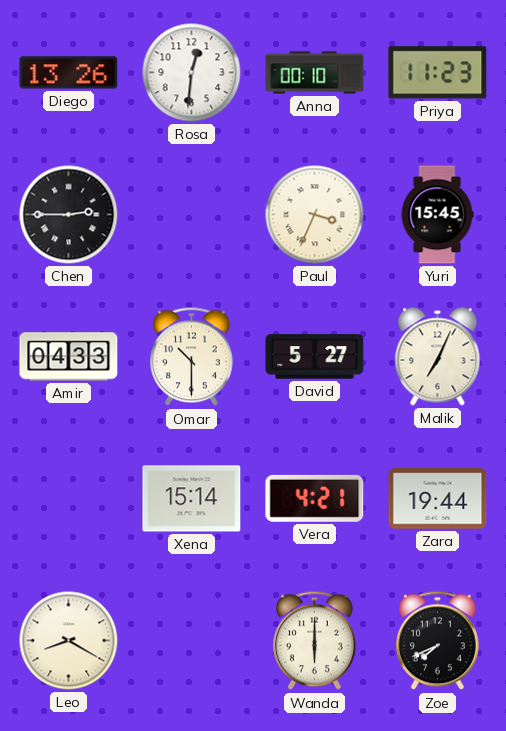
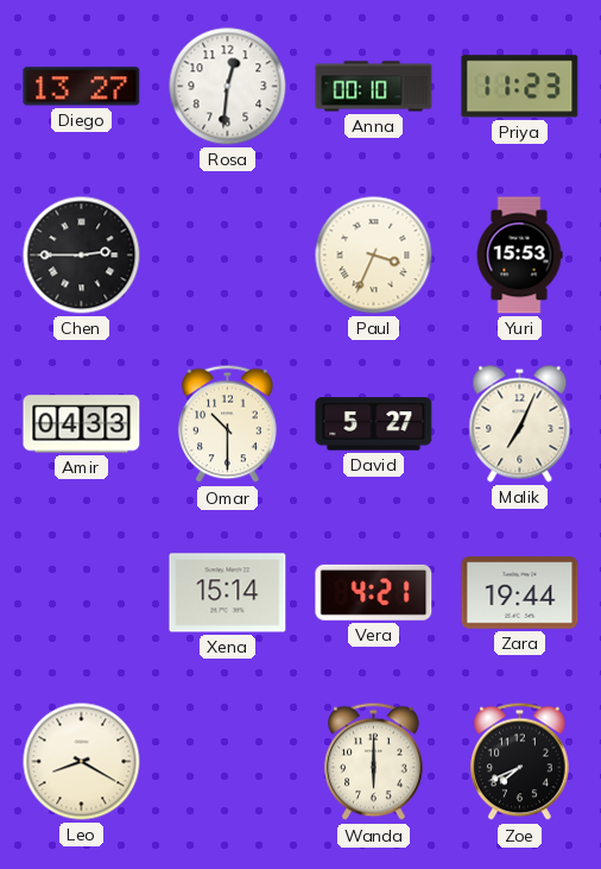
Diego: 13:26 -> 13:27
Yuri: 15:45 -> 15:53
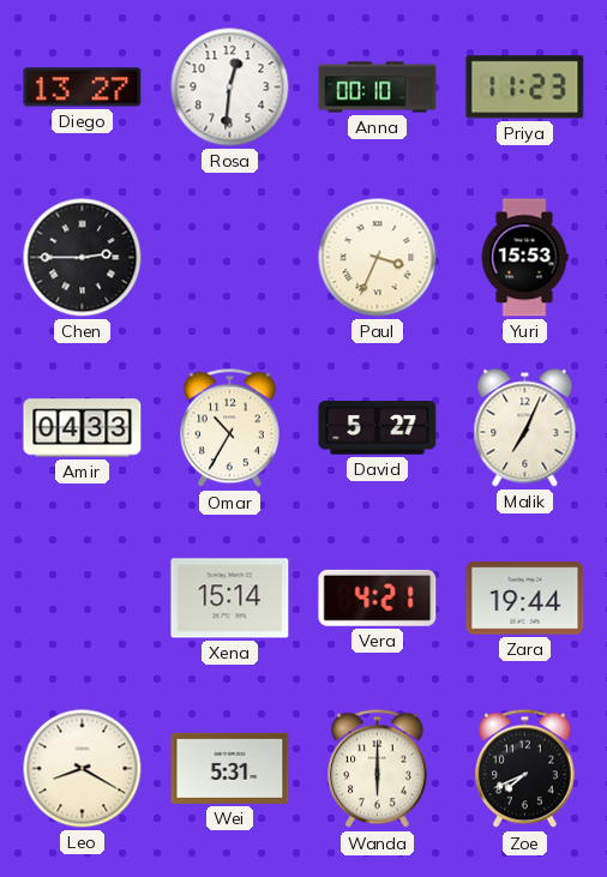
Omar: 10:30 -> 10:35
Wei: none -> 5:31
